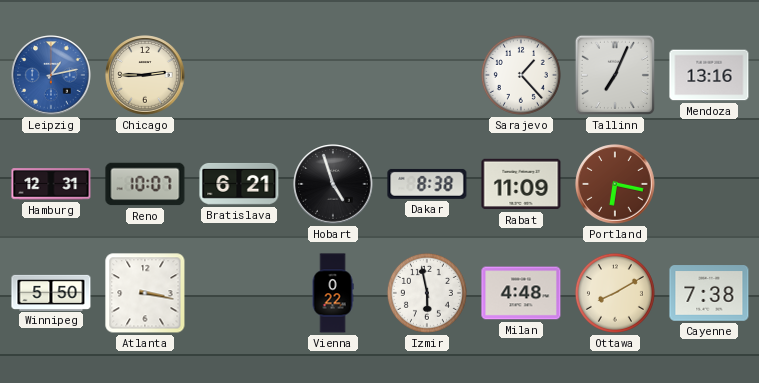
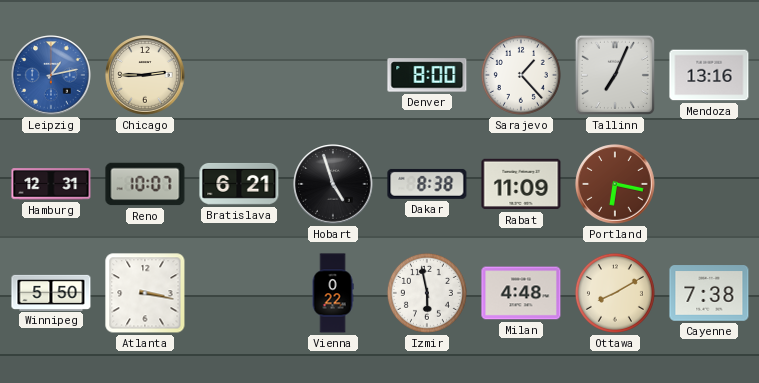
Denver: none -> 8:00
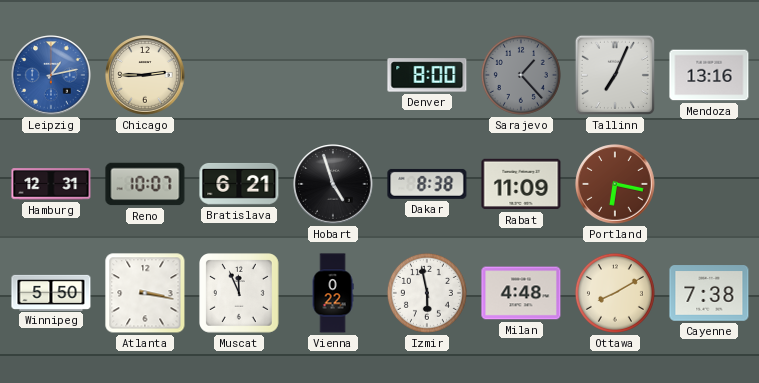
Sarajevo dial: white -> grey
Muscat: none -> 11:56
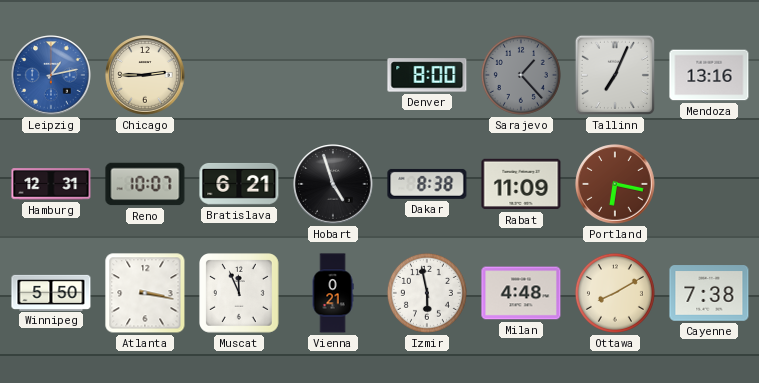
Vienna: 0:22 -> 0:21
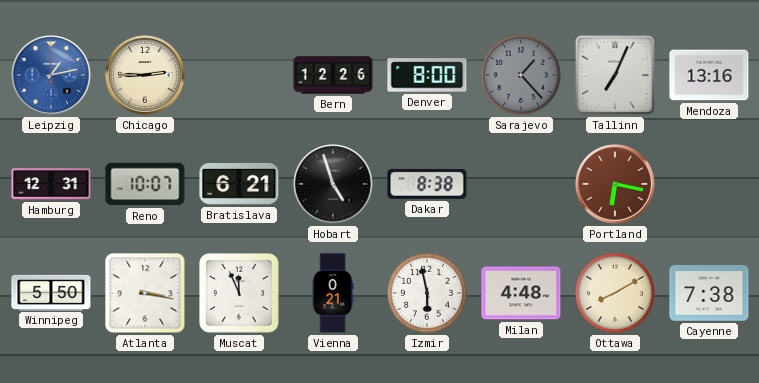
Bern: none -> 12:26
Rabat: 11:09 -> none
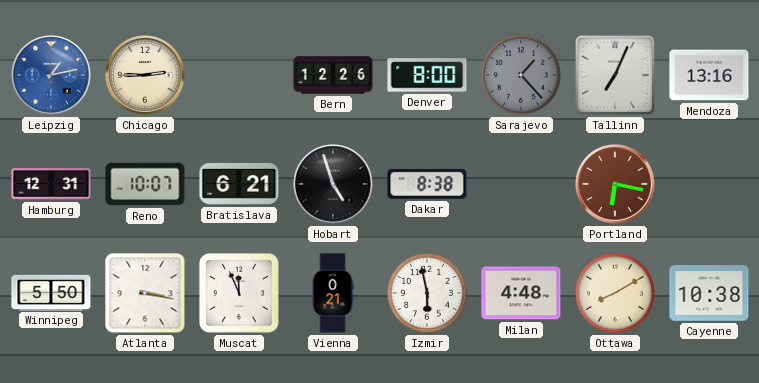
Cayenne: 7:38 -> 10:38
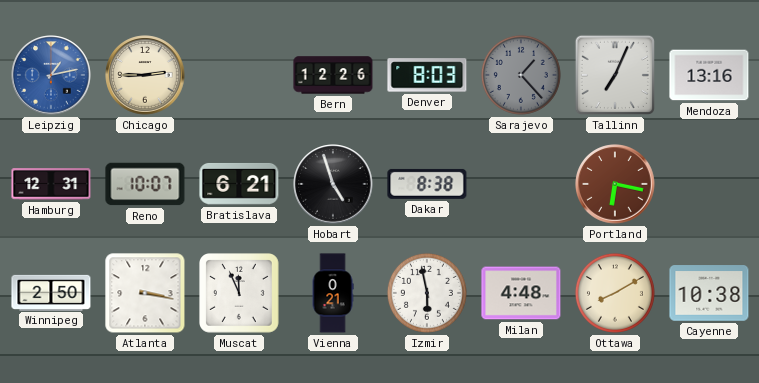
Denver: 8:00 -> 8:03
Winnipeg: 5:50 -> 2:50
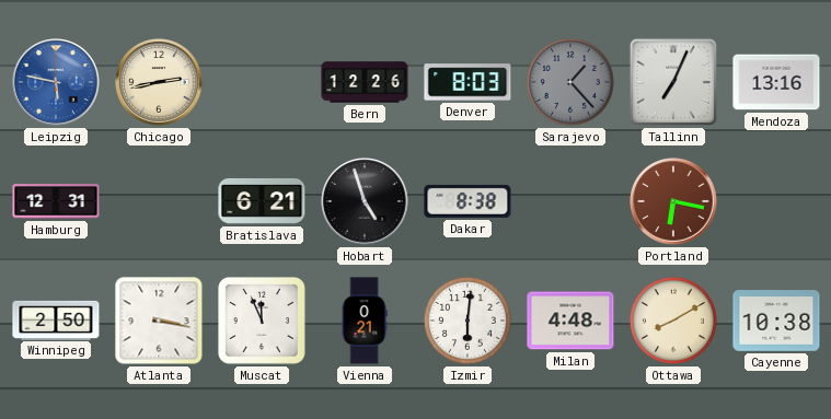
Leipzig: 1:13 -> 5:47
Chicago: 2:45 -> 2:43
Reno: 10:07 -> none
Izmir: 5:58 -> 6:01
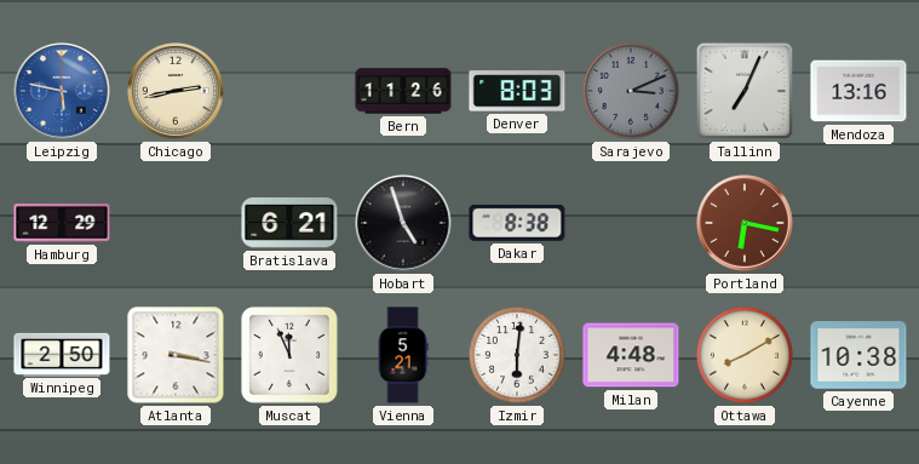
Bern: 12:26 -> 11:26
Sarajevo: 1:23 -> 3:11
Hamburg: 12:31 -> 12:29
Vienna: 0:21 -> 5:21
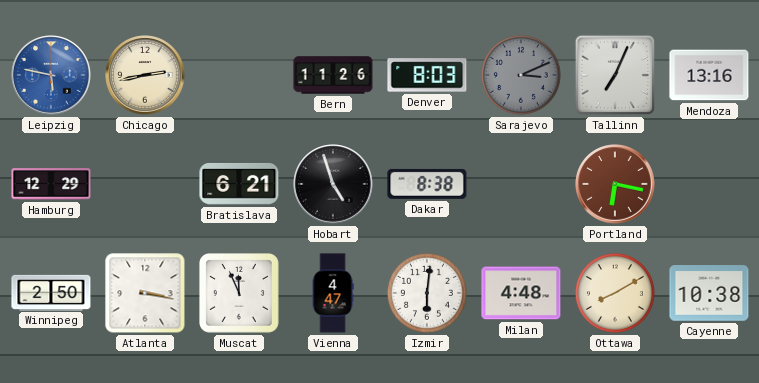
Vienna: 5:21 -> 4:47
